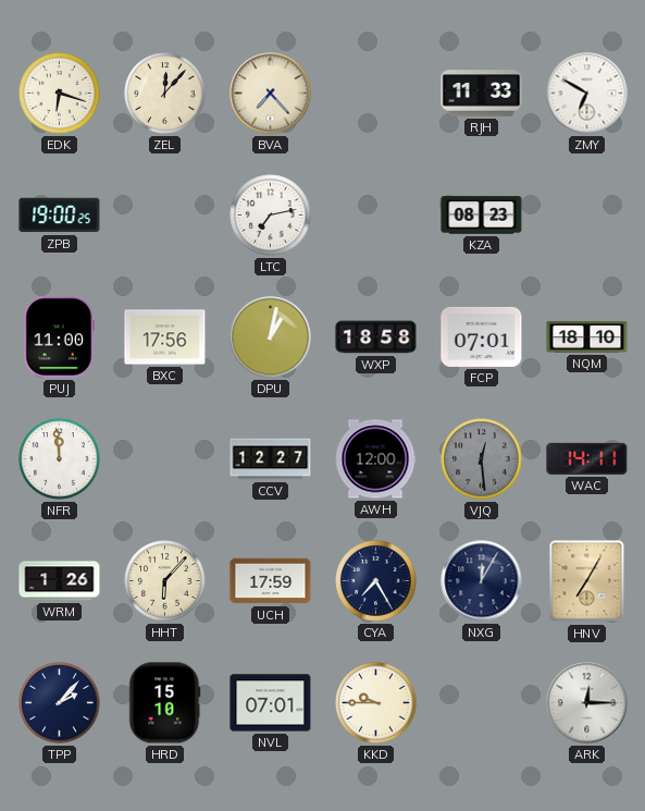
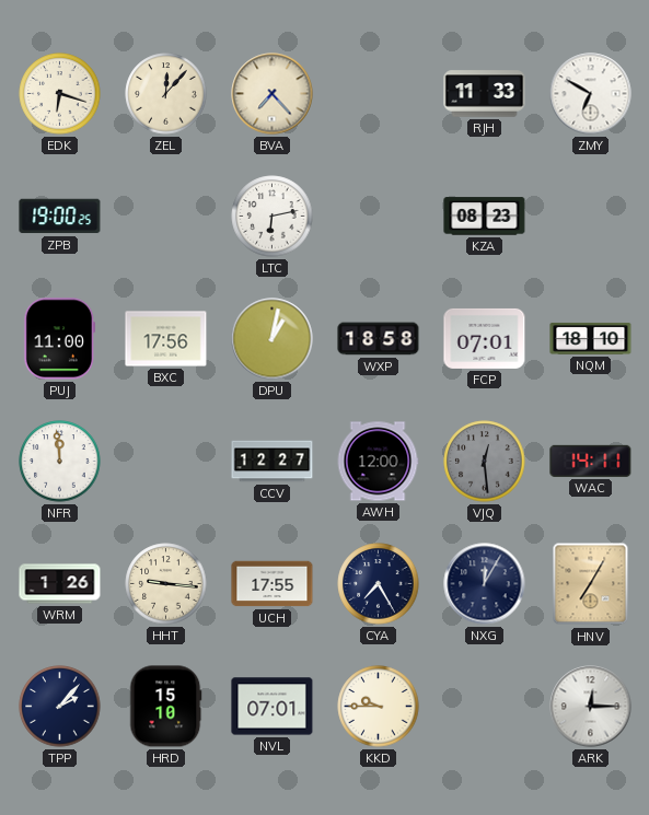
LTC: 7:13 -> 6:13
HHT: 6:07 -> 9:16
UCH: 17:59 -> 17:55
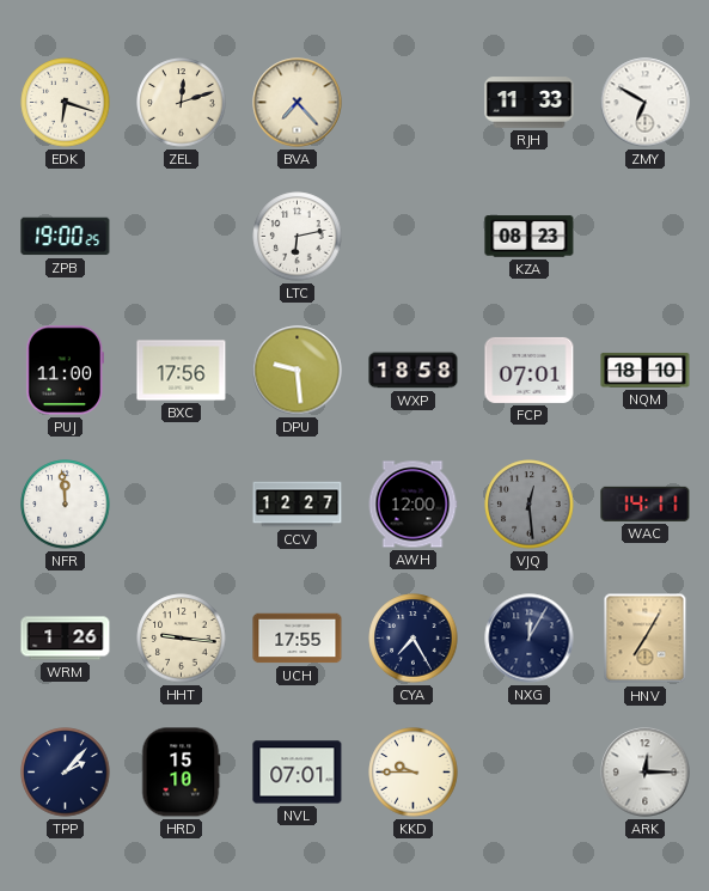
ZEL: 12:07 -> 12:12
DPU: 1:02 -> 9:29
